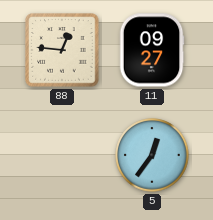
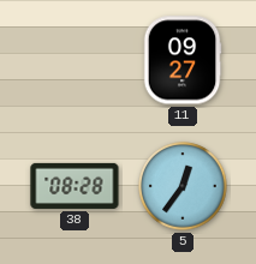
88: 12:46 -> none
38: none -> 08:28
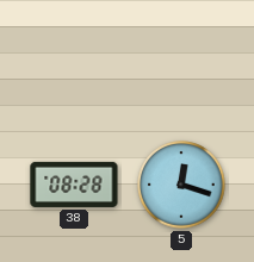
11: 09:27 -> none
5: 12:36 -> 12:18
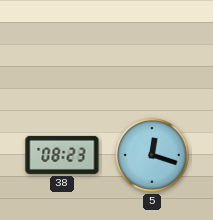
38: 08:28 -> 08:23
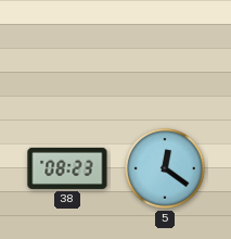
5: 12:18 -> 12:21
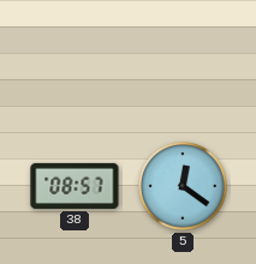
38: 08:23 -> 08:57
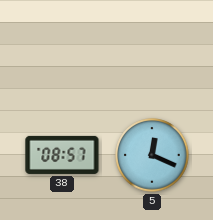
5: 12:21 -> 12:19
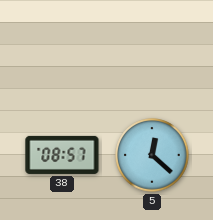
5: 12:19 -> 12:22
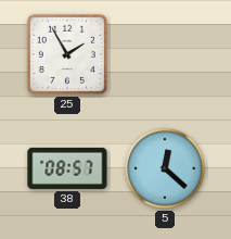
25: none -> 1:55
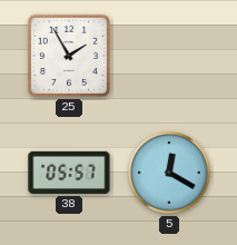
38: 08:57 -> 05:57
5: 12:22 -> 12:20
